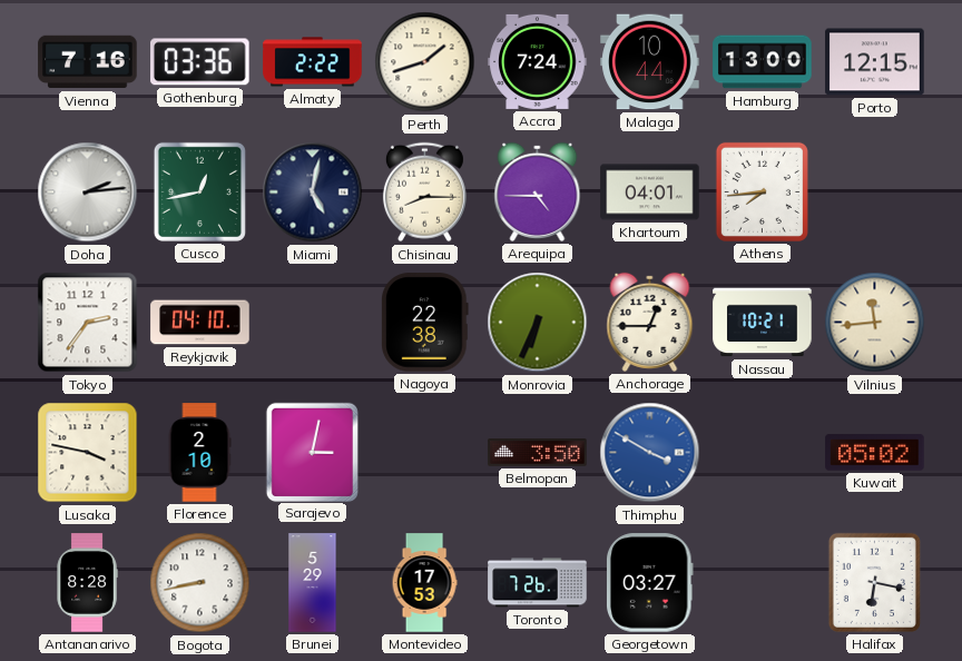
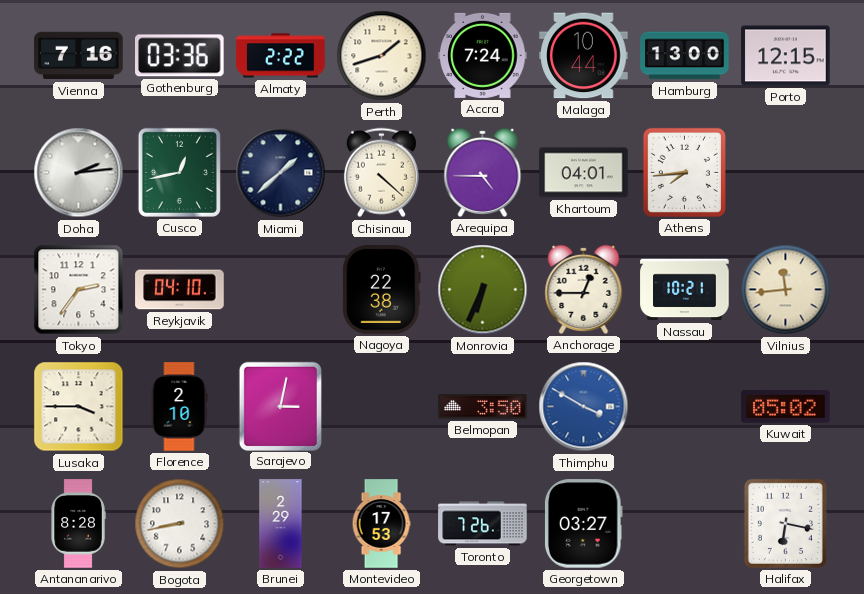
Miami: 5:02 -> 1:38
Chisinau: 8:15 -> 4:22
Lusaka: 3:47 -> 3:45
Brunei: 5:29 -> 2:29
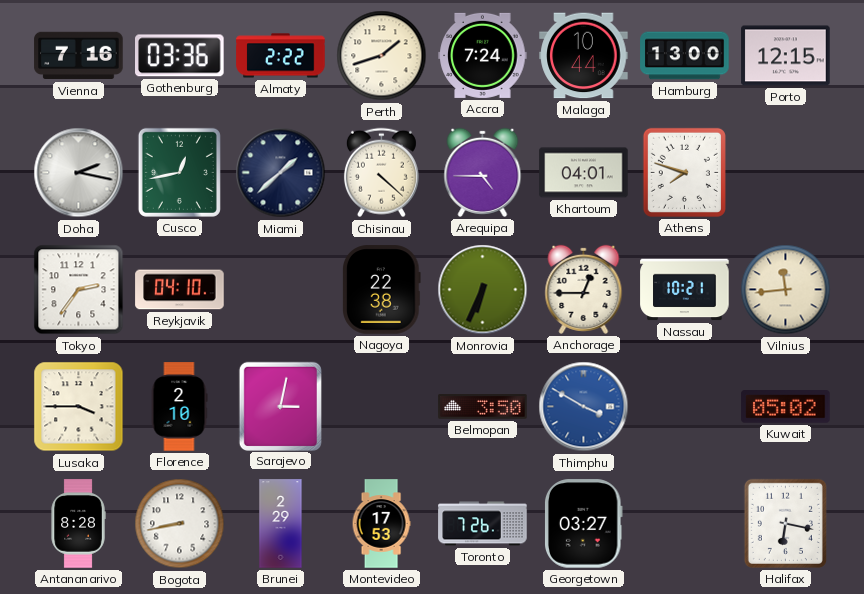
Doha: 2:14 -> 2:17
Athens: 7:44 -> 7:48
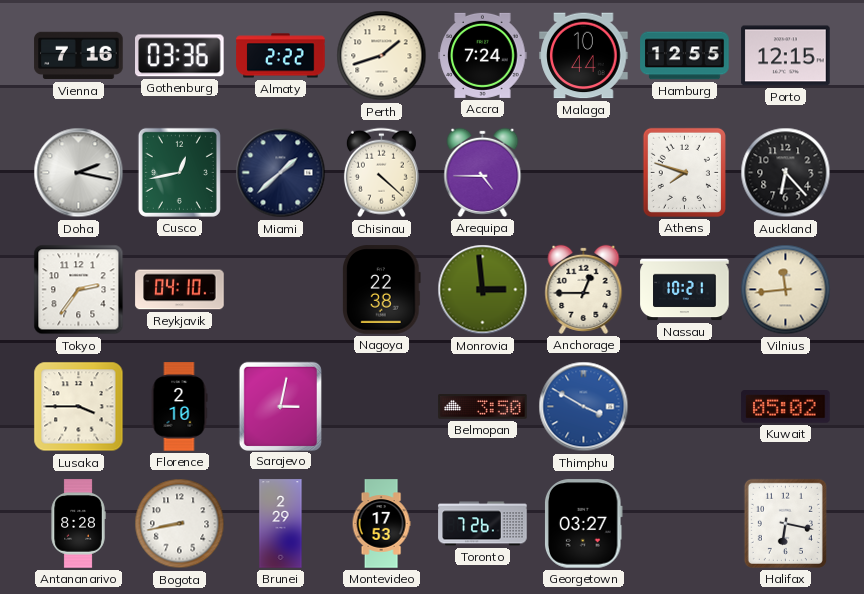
Hamburg: 13:00 -> 12:55
Khartoum: 04:01 -> none
Auckland: none -> 6:23
Monrovia: 6:34 -> 2:59
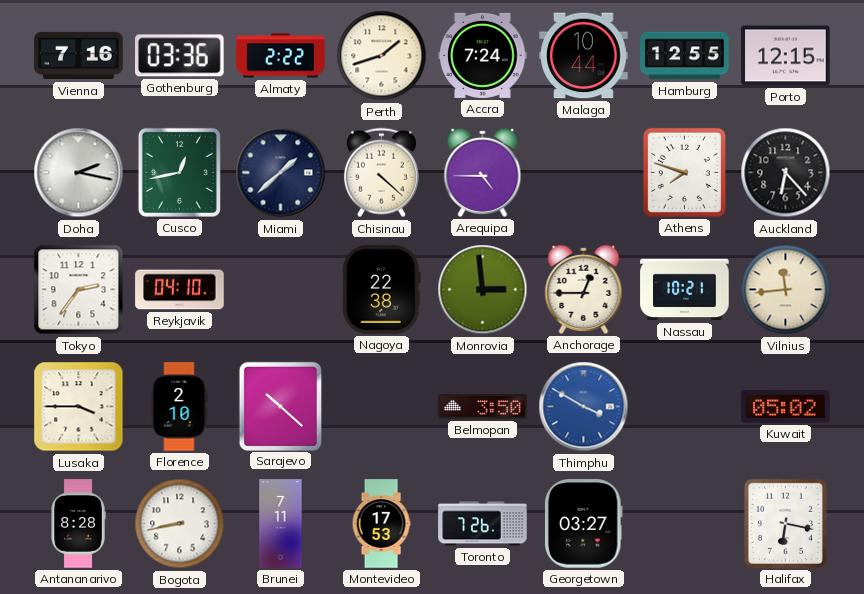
Sarajevo: 3:02 -> 10:22
Brunei: 2:29 -> 7:11
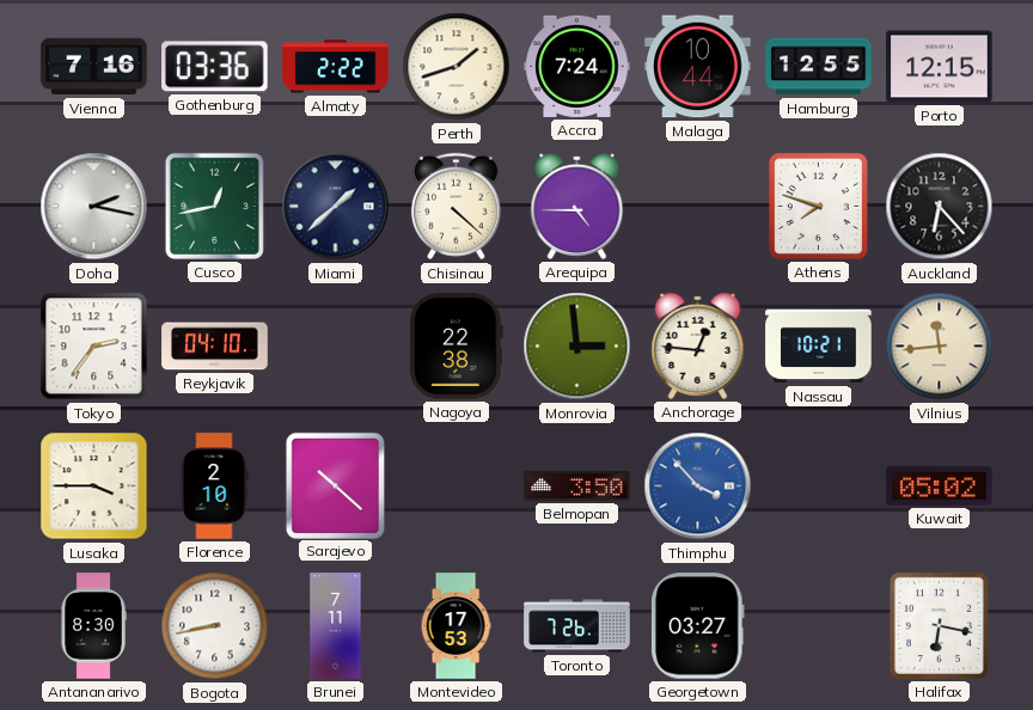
Anchorage: 12:45 -> 12:46
Thimphu: 3:50 -> 3:53
Antananarivo: 8:28 -> 8:30
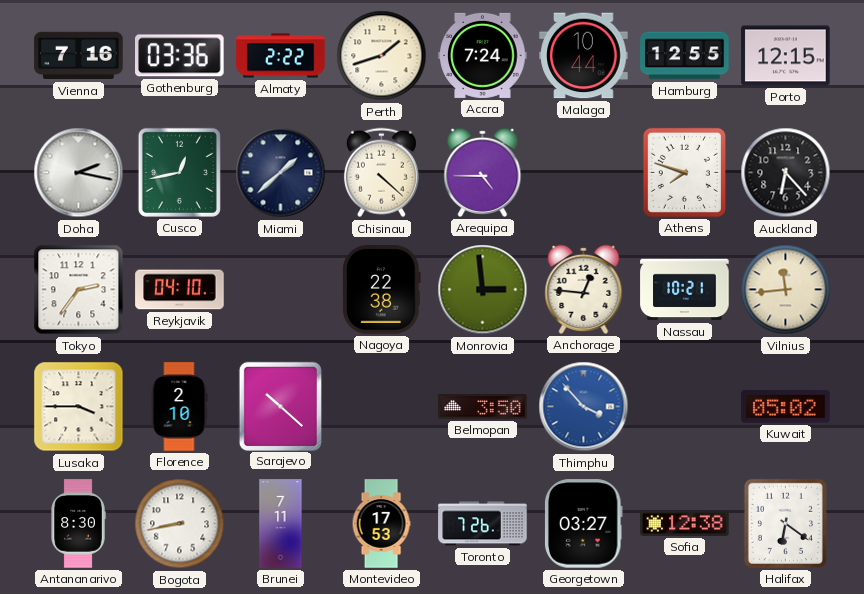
Sofia: none -> 12:38
Halifax: 6:17 -> 6:21
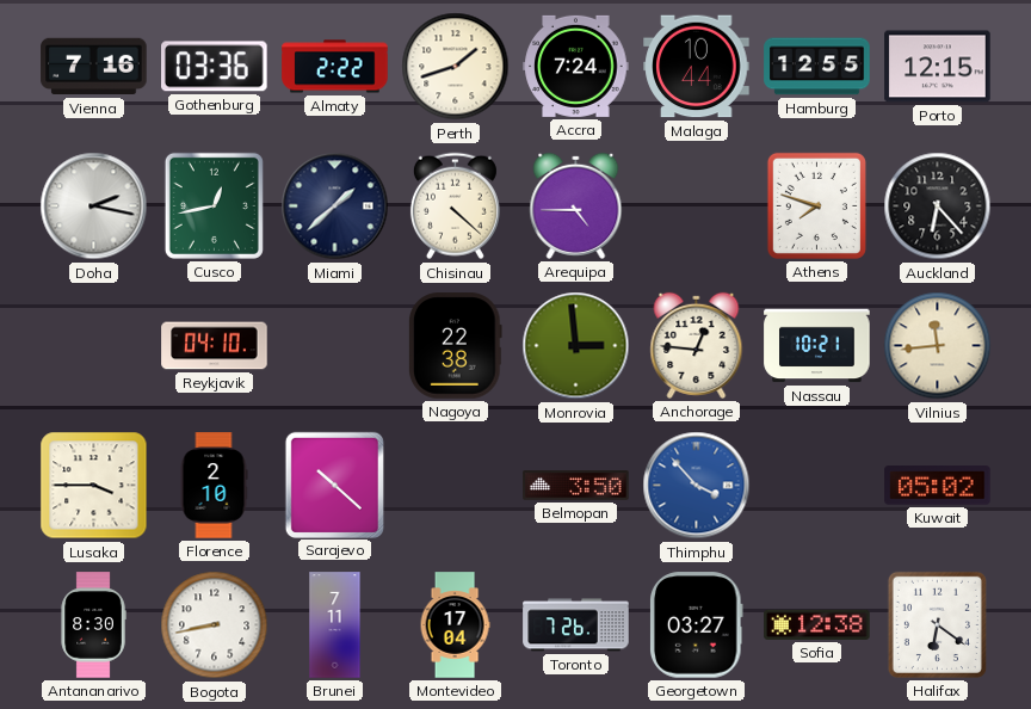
Tokyo: 2:36 -> none
Montevideo: 17:53 -> 17:04
